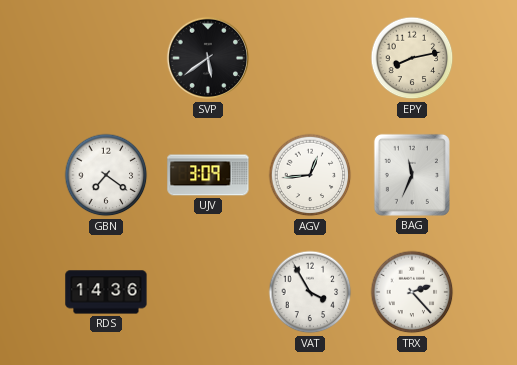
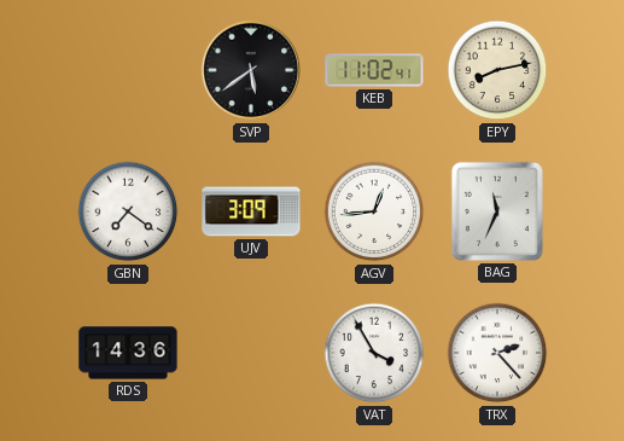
KEB: none -> 11:02
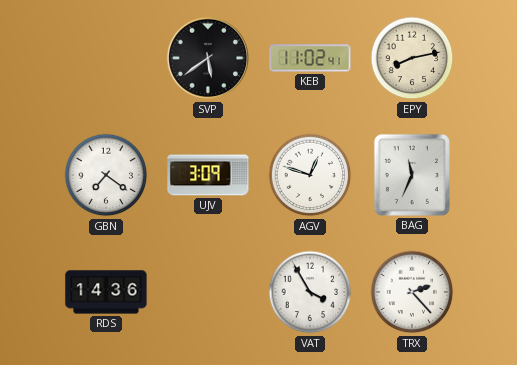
AGV: 12:44 -> 12:48
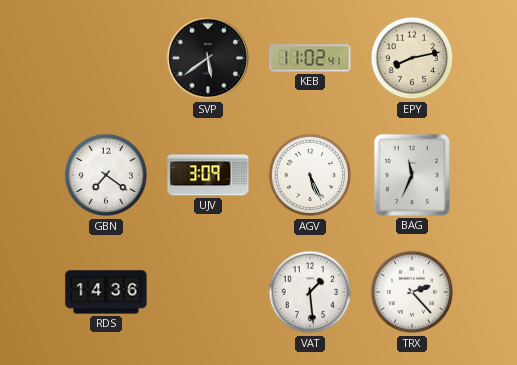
AGV: 12:48 -> 5:26
VAT: 3:55 -> 1:29
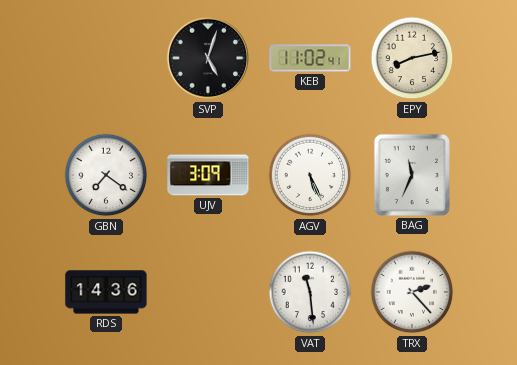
SVP: 5:39 -> 5:03
VAT: 1:29 -> 11:29
